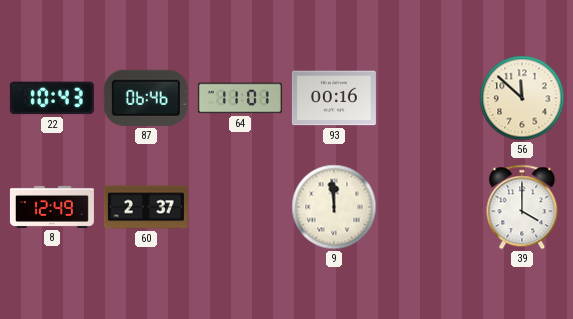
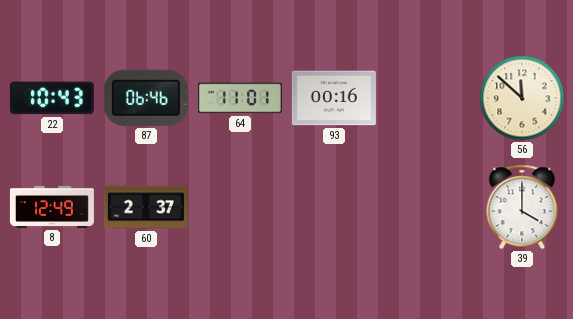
9: 11:59 -> none
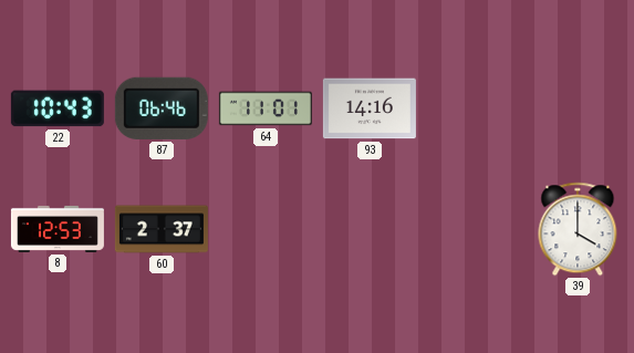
93: 00:16 -> 14:16
56: 11:52 -> none
8: 12:49 -> 12:53
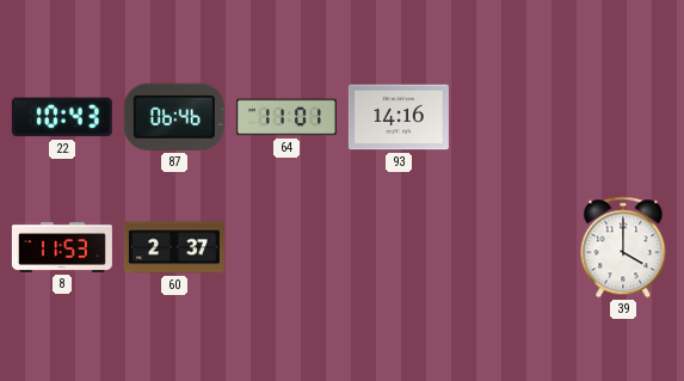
8: 12:53 -> 11:53
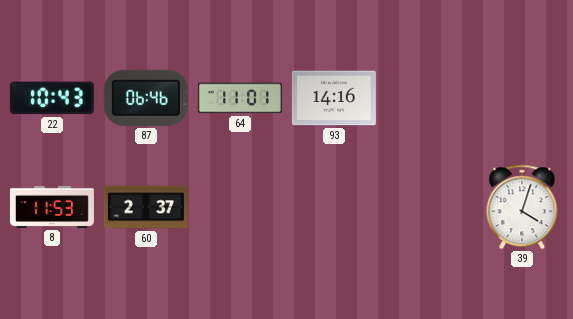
39: 4:00 -> 4:03
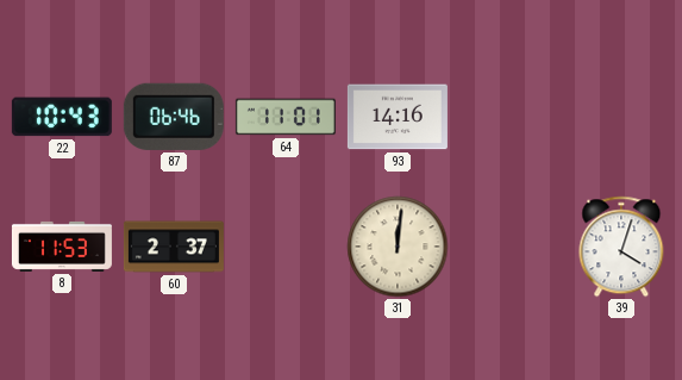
31: none -> 12:01
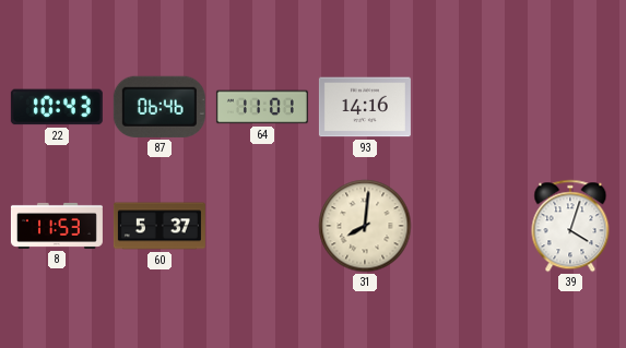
60: 2:37 -> 5:37
31: 12:01 -> 8:01
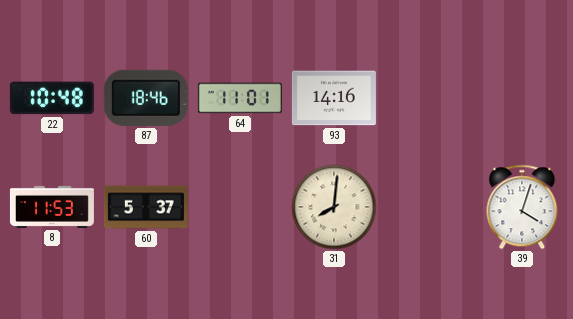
22: 10:43 -> 10:48
87: 06:46 -> 18:46
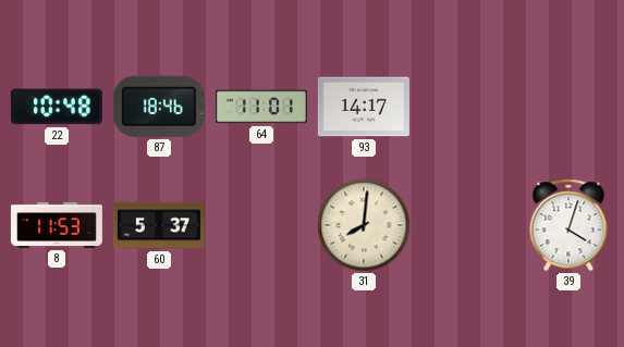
93: 14:16 -> 14:17
